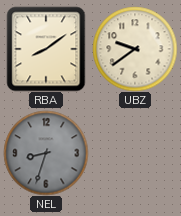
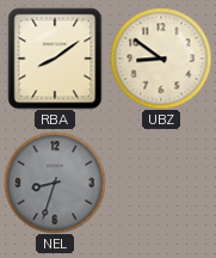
UBZ: 9:39 -> 8:51
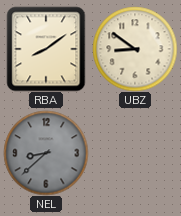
NEL: 8:33 -> 8:38
